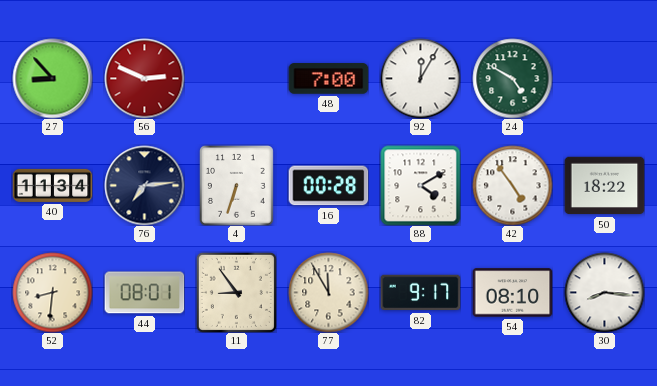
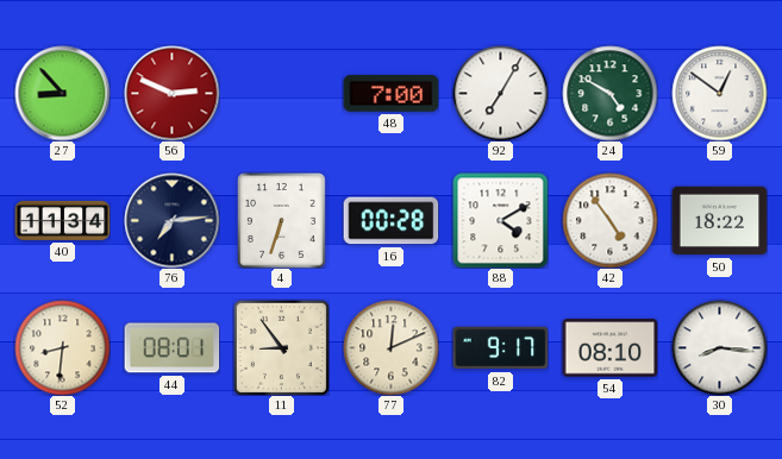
92: 12:05 -> 7:05
59: none -> 12:51
77: 11:55 -> 12:11
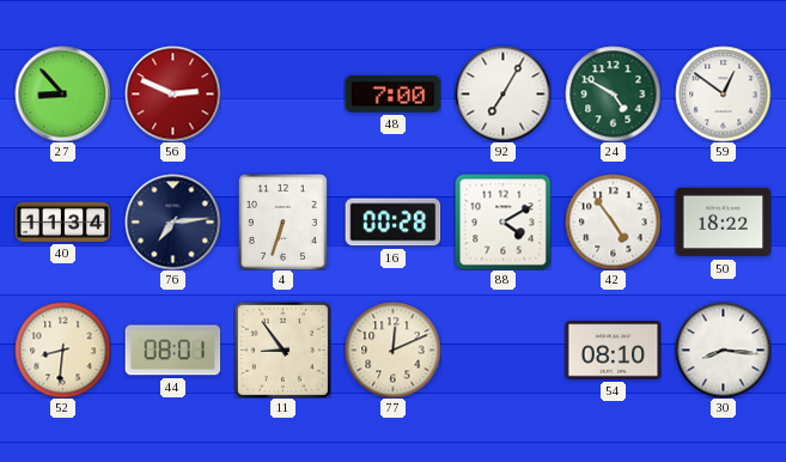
82: 9:17 -> none
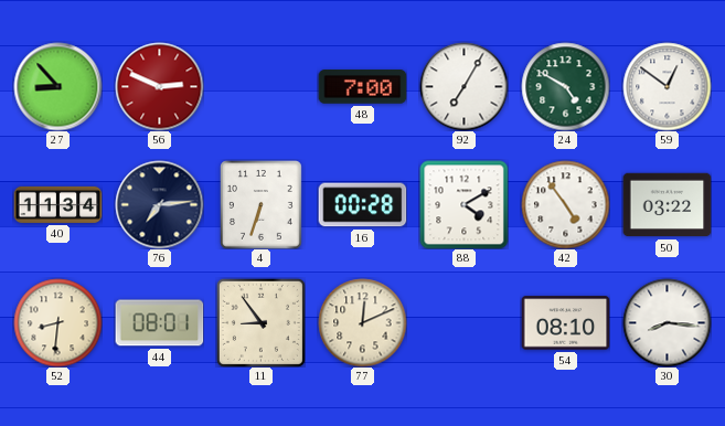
50: 18:22 -> 03:22
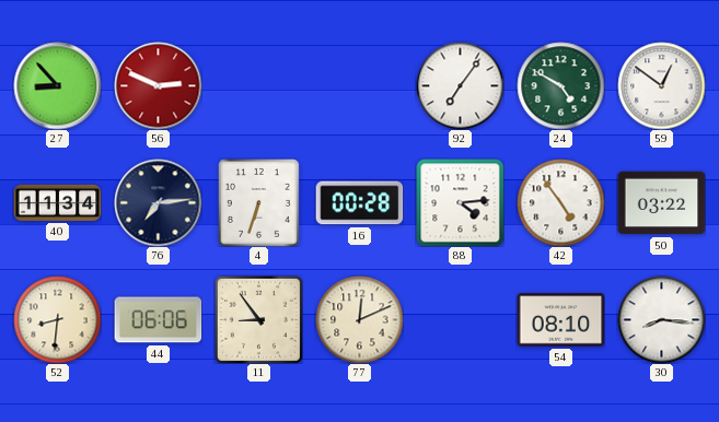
48: 7:00 -> none
92: 7:05 -> 7:06
88: 4:10 -> 4:14
44: 08:01 -> 06:06
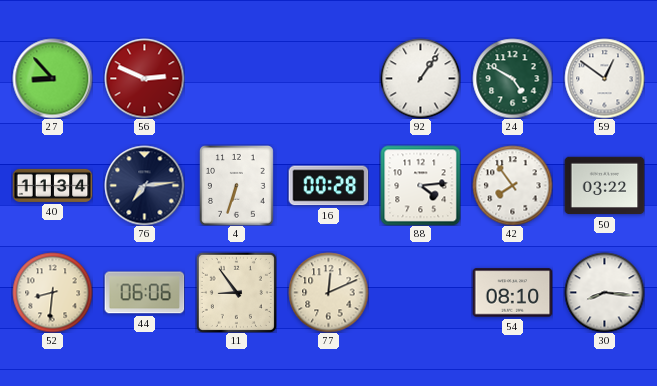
92: 7:06 -> 1:06
42: 4:54 -> 7:54
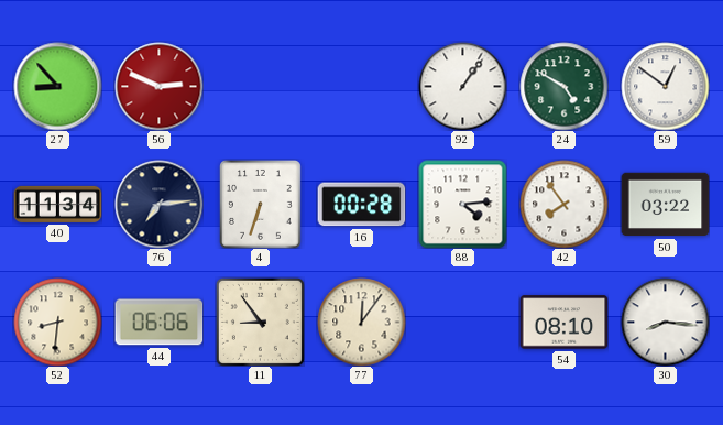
77: 12:11 -> 12:06
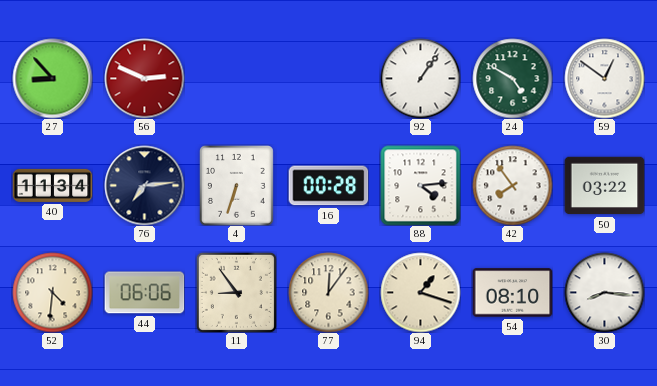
52: 8:31 -> 4:31
94: none -> 1:18
